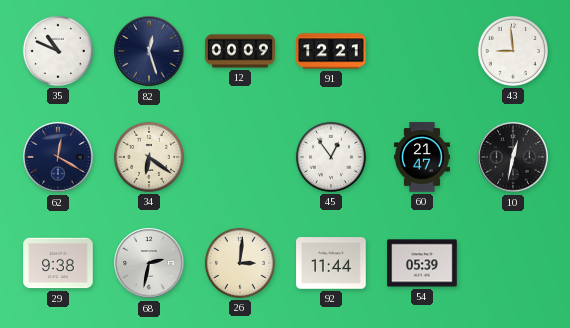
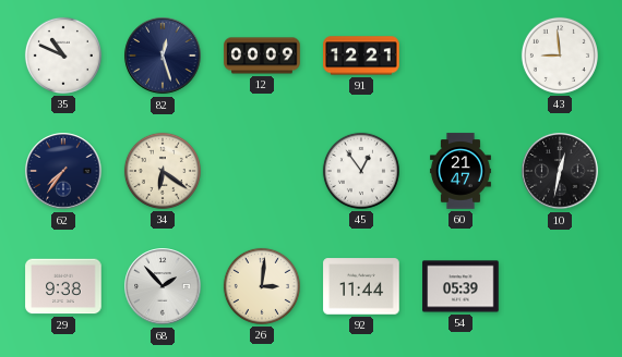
62: 12:20 -> 7:36
68: 2:32 -> 1:53
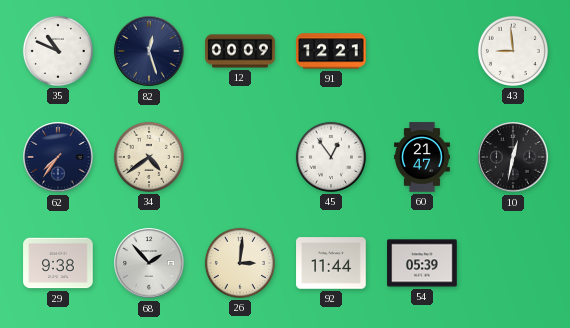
34: 6:21 -> 4:39
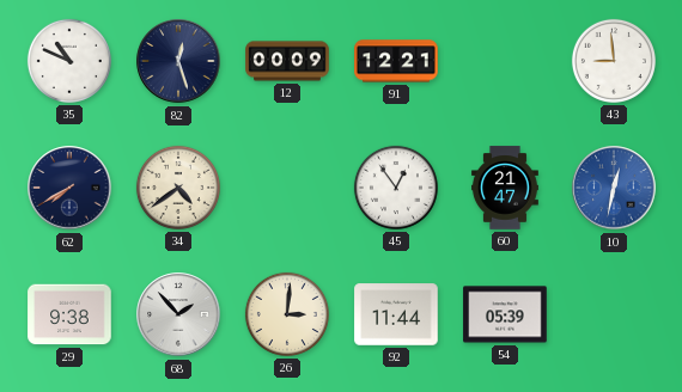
62: 7:36 -> 7:40
10 dial: black -> blue
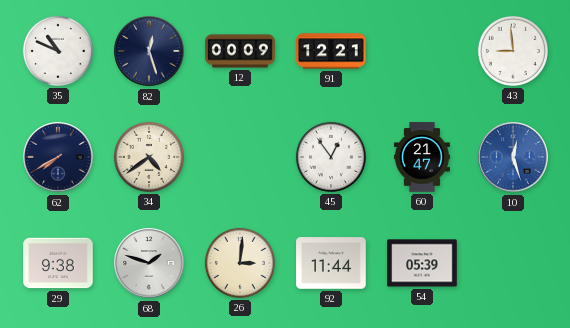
10: 12:32 -> 12:27
68: 1:53 -> 1:48
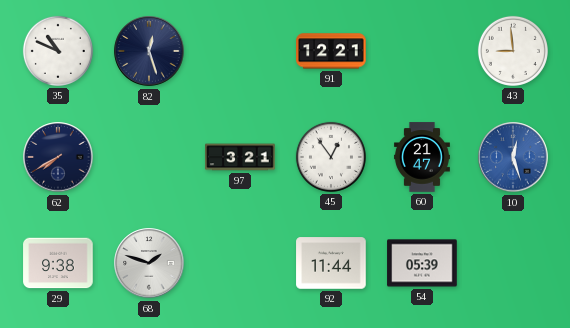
12: 00:09 -> none
34: 4:39 -> none
97: none -> 3:21
26: 3:01 -> none
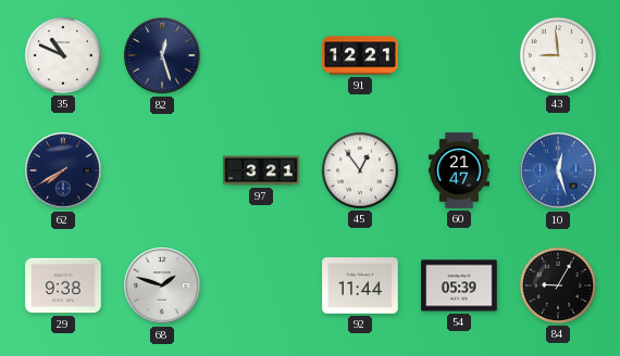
84: none -> 9:05
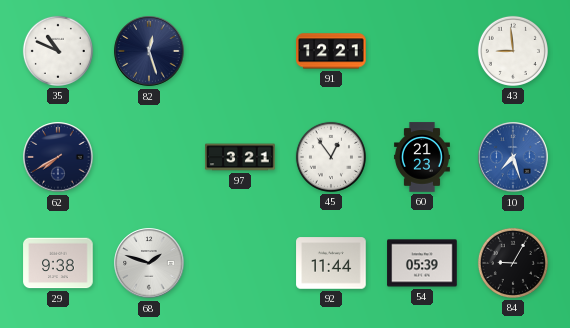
60: 21:47 -> 21:23
10: 12:27 -> 7:27
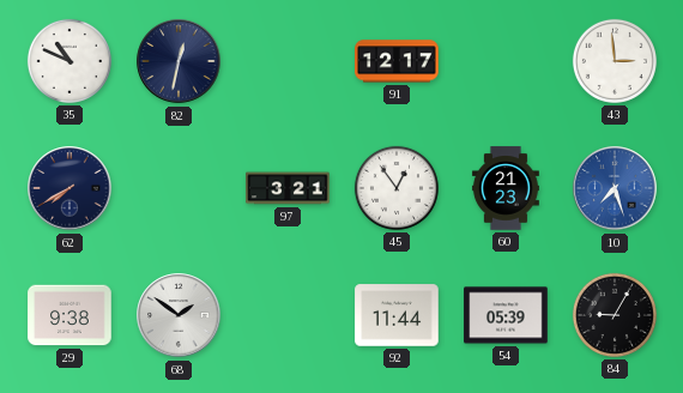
82: 12:27 -> 12:32
91: 12:21 -> 12:17
43: 8:59 -> 2:59
68: 1:48 -> 1:51
